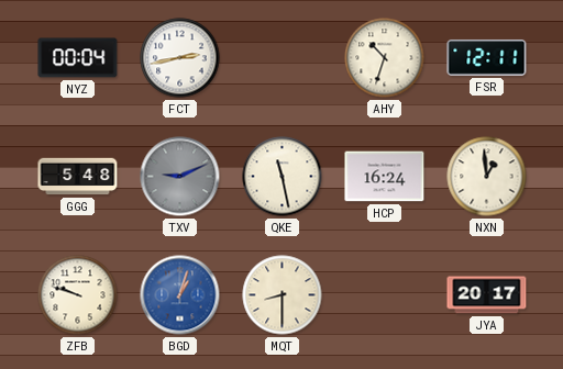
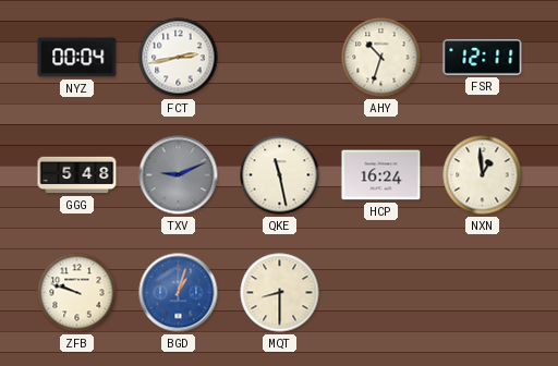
JYA: 20:17 -> none
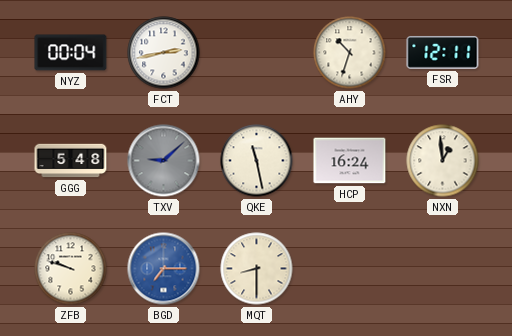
TXV: 9:11 -> 9:08
BGD: 1:03 -> 7:15
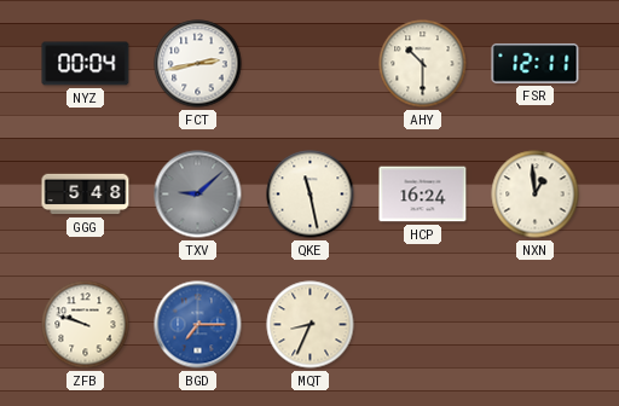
AHY: 10:33 -> 10:30
MQT: 8:30 -> 8:34
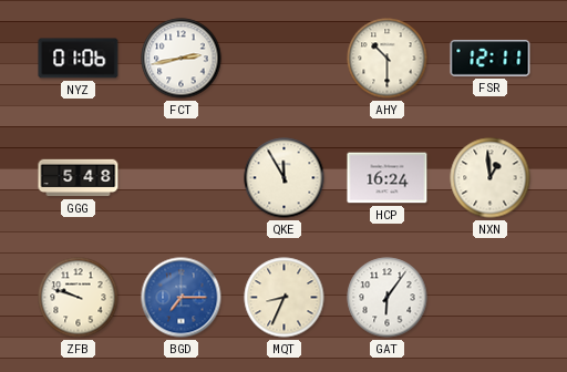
NYZ: 00:04 -> 01:06
TXV: 9:08 -> none
QKE: 11:28 -> 11:55
GAT: none -> 6:06
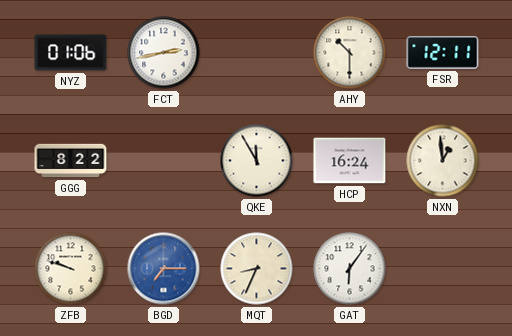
GGG: 5:48 -> 8:22
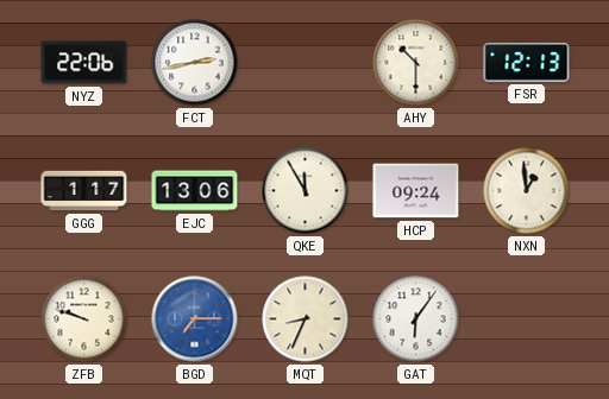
NYZ: 01:06 -> 22:06
FSR: 12:11 -> 12:13
GGG: 8:22 -> 1:17
EJC: none -> 13:06
HCP: 16:24 -> 09:24
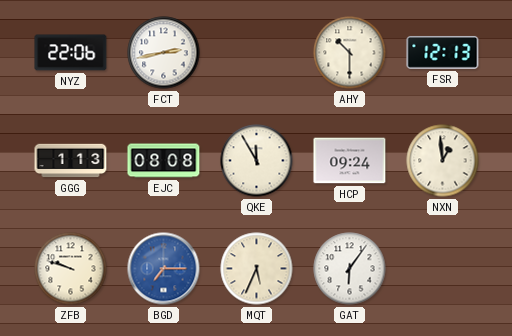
GGG: 1:17 -> 1:13
EJC: 13:06 -> 08:08
MQT: 8:34 -> 5:34
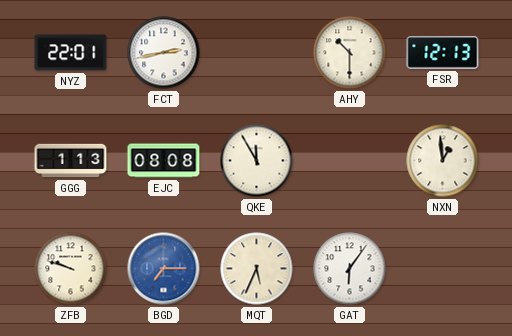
NYZ: 22:06 -> 22:01
HCP: 09:24 -> none
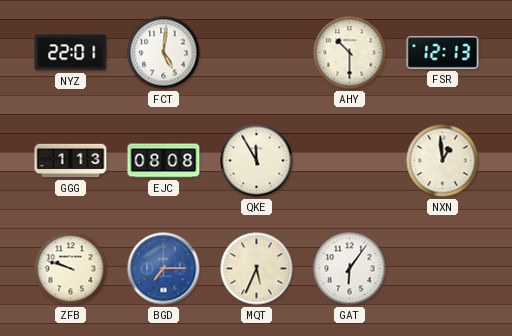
FCT: 2:43 -> 5:01
